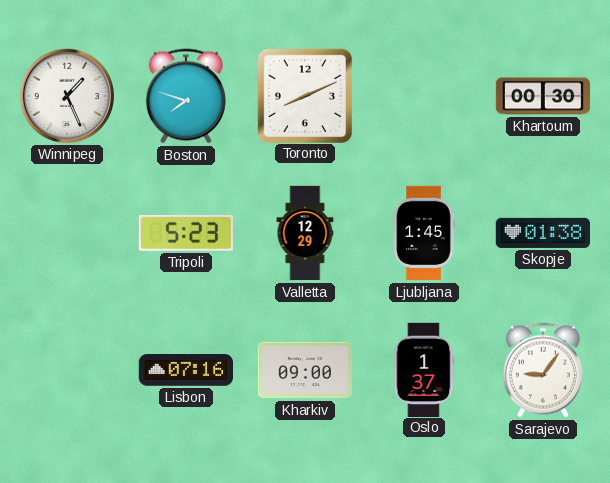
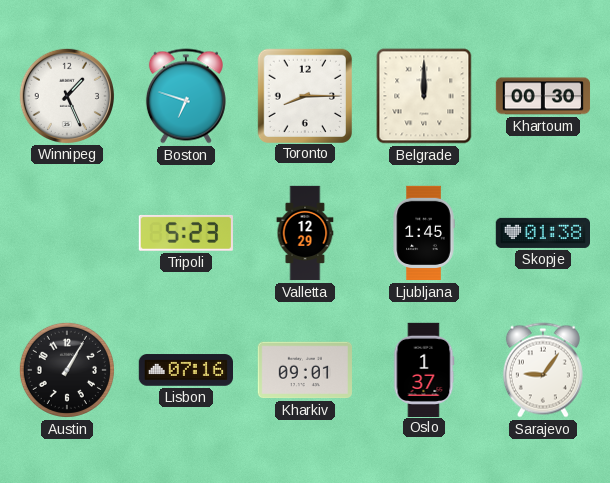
Boston: 7:48 -> 6:48
Toronto: 8:11 -> 8:15
Belgrade: none -> 12:00
Austin: none -> 1:05
Kharkiv: 09:00 -> 09:01
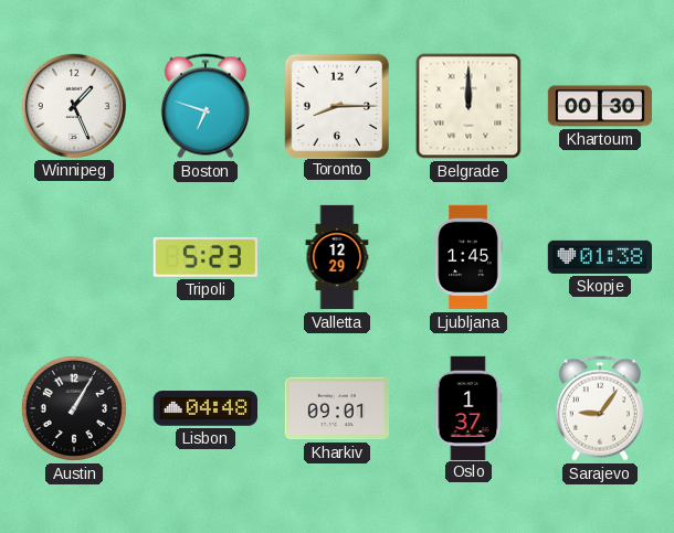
Lisbon: 07:16 -> 04:48
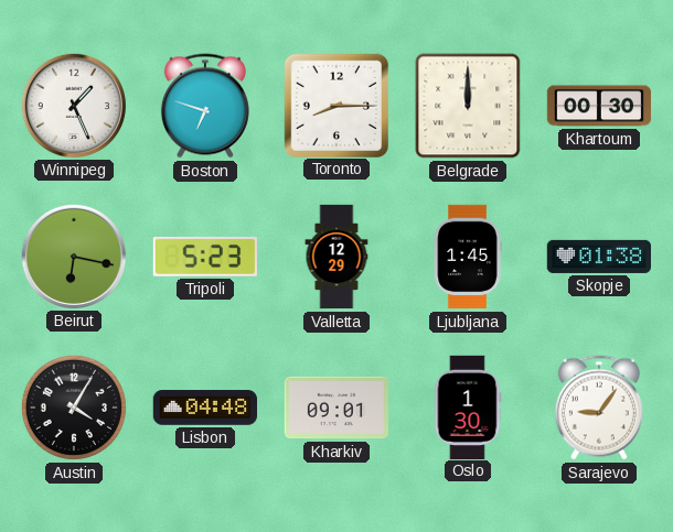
Beirut: none -> 6:17
Austin: 1:05 -> 4:05
Oslo: 1:37 -> 1:30
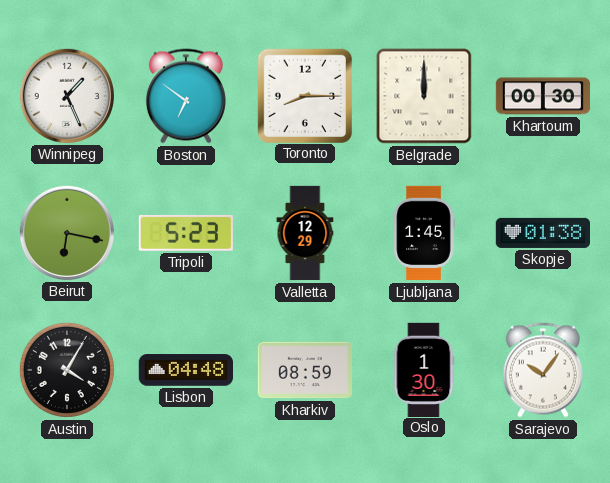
Boston: 6:48 -> 6:51
Kharkiv: 09:01 -> 08:59
Sarajevo: 9:06 -> 10:06
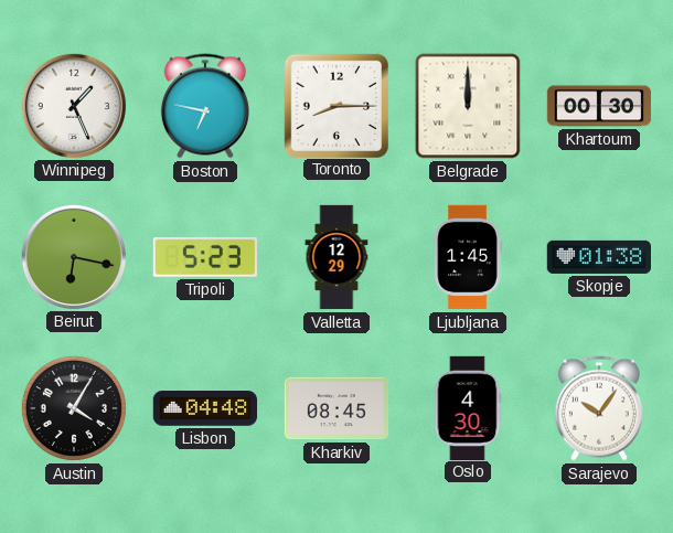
Boston: 6:51 -> 6:47
Kharkiv: 08:59 -> 08:45
Oslo: 1:30 -> 4:30
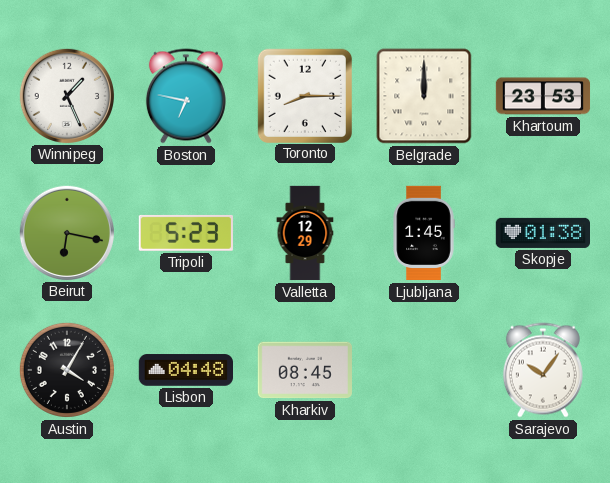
Khartoum: 00:30 -> 23:53
Oslo: 4:30 -> none
